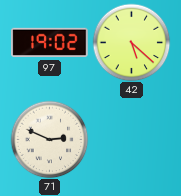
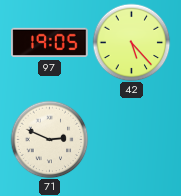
97: 19:02 -> 19:05
42: 5:22 -> 5:23
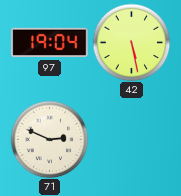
97: 19:05 -> 19:04
42: 5:23 -> 5:28
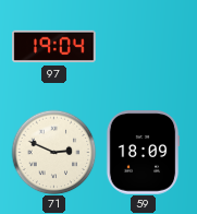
42: 5:28 -> none
59: none -> 18:09
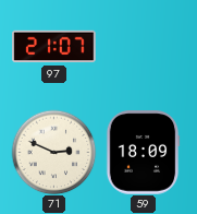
97: 19:04 -> 21:07
